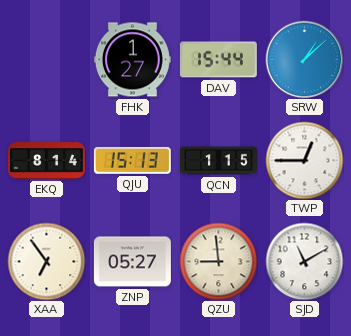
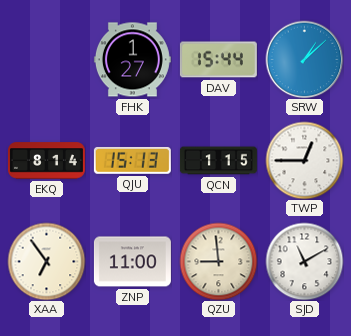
ZNP: 05:27 -> 11:00
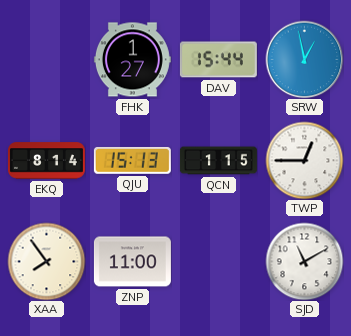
SRW: 1:08 -> 12:58
XAA: 6:54 -> 7:54
QZU: 8:59 -> none
